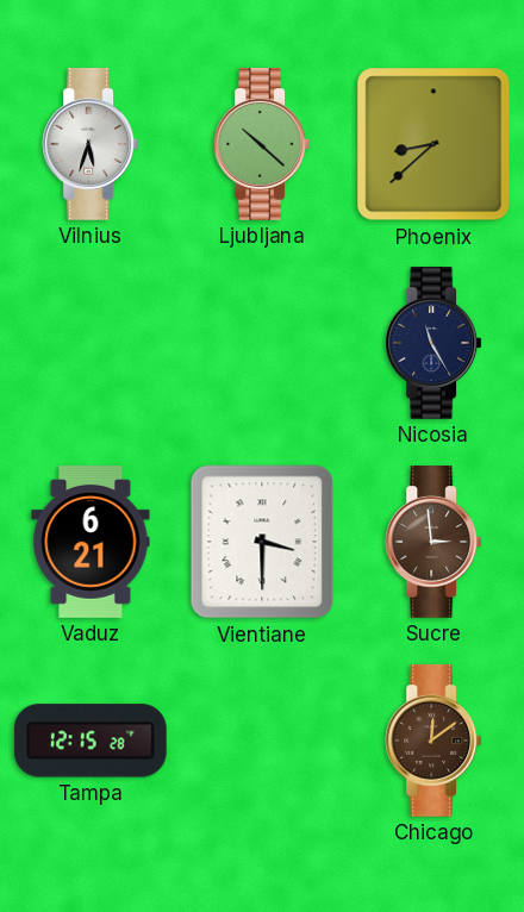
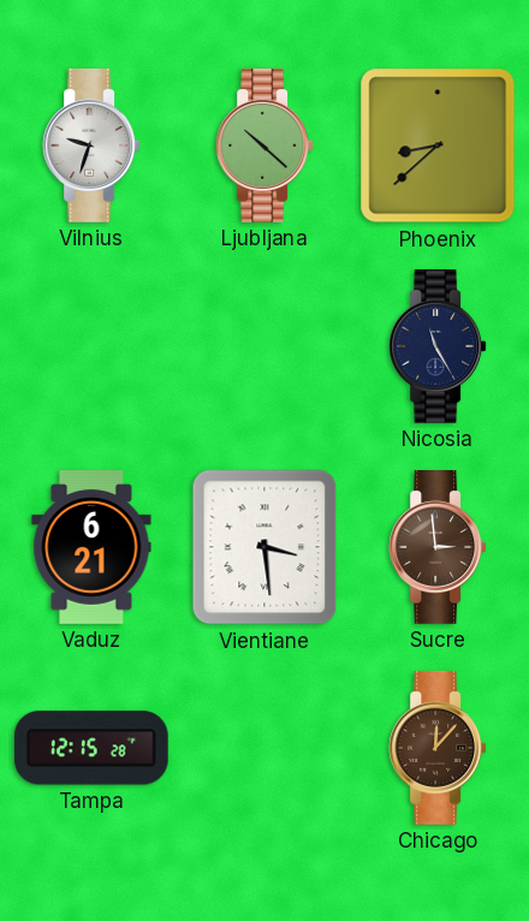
Vilnius: 5:33 -> 9:33
Vientiane: 3:30 -> 3:29
Chicago: 12:09 -> 12:07
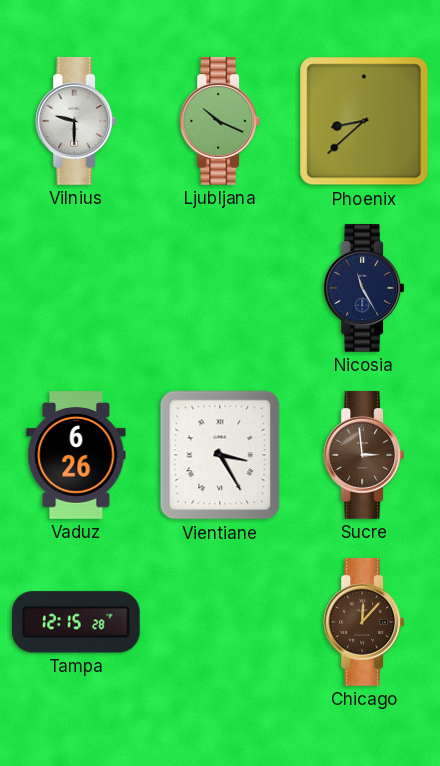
Vilnius: 9:33 -> 9:30
Ljubljana: 10:22 -> 10:19
Vaduz: 6:21 -> 6:26
Vientiane: 3:29 -> 3:25
